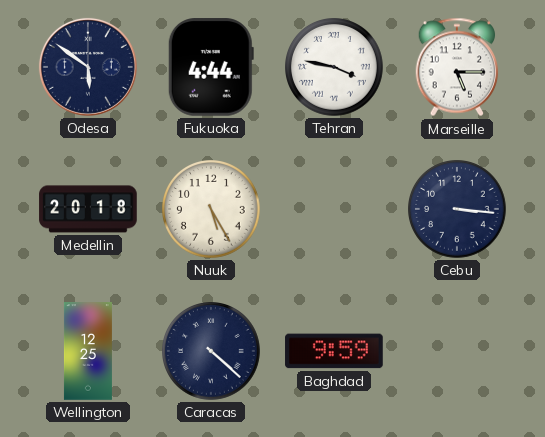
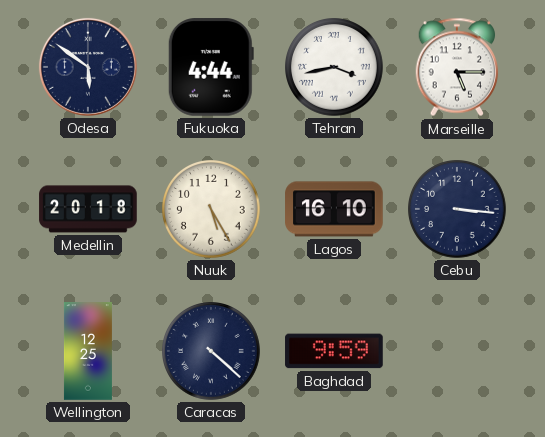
Tehran: 3:47 -> 3:43
Lagos: none -> 16:10
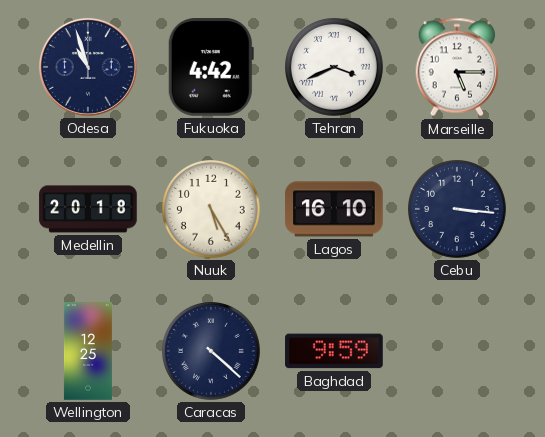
Odesa: 5:51 -> 10:57
Fukuoka: 4:44 -> 4:42
Tehran: 3:43 -> 3:41
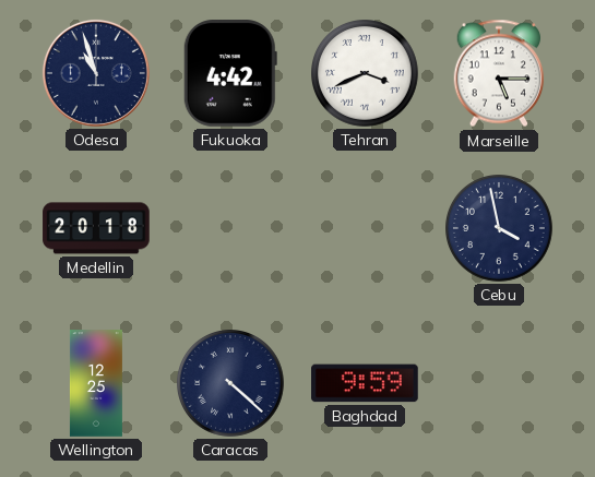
Nuuk: 5:25 -> none
Lagos: 16:10 -> none
Cebu: 3:16 -> 3:58
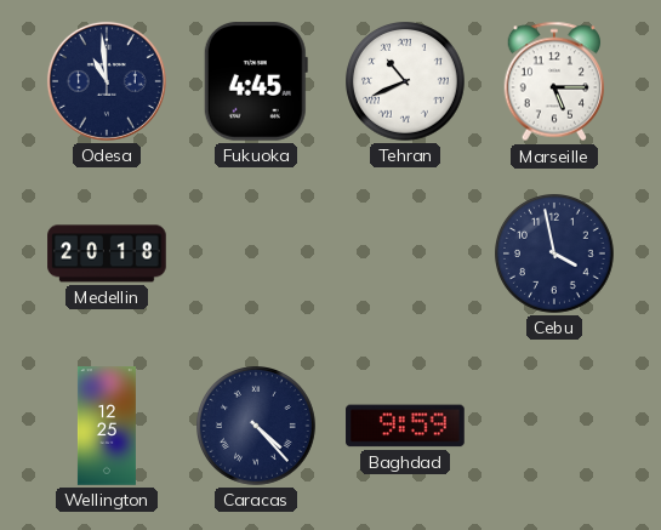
Odesa: 10:57 -> 10:59
Fukuoka: 4:42 -> 4:45
Tehran: 3:41 -> 10:41
Caracas: 4:22 -> 4:23
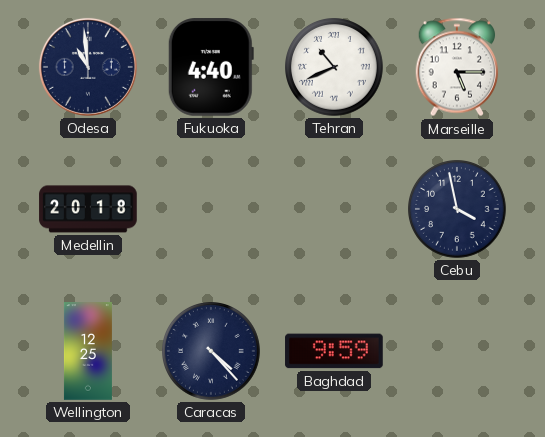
Fukuoka: 4:45 -> 4:40
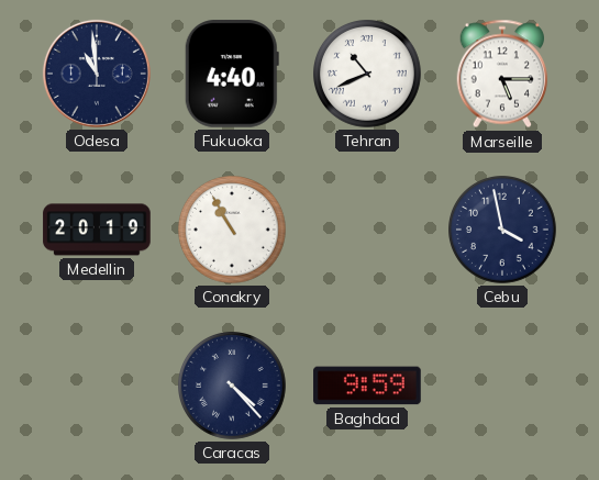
Medellin: 20:18 -> 20:19
Conakry: none -> 10:55
Wellington: 12:25 -> none
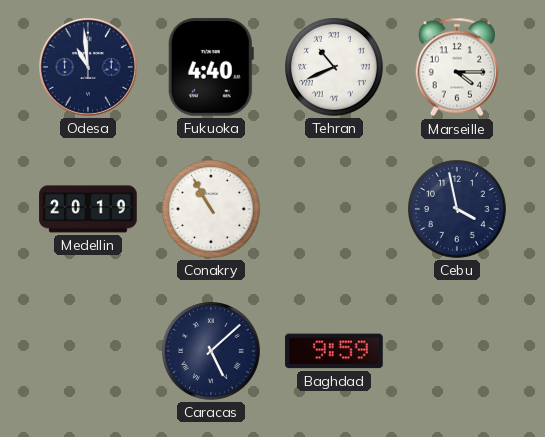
Marseille: 5:15 -> 4:15
Caracas: 4:23 -> 5:08
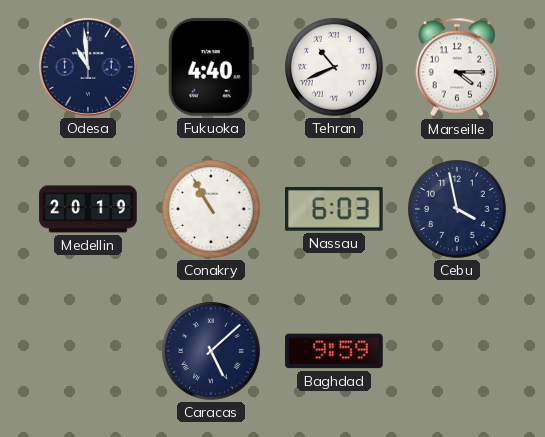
Nassau: none -> 6:03
